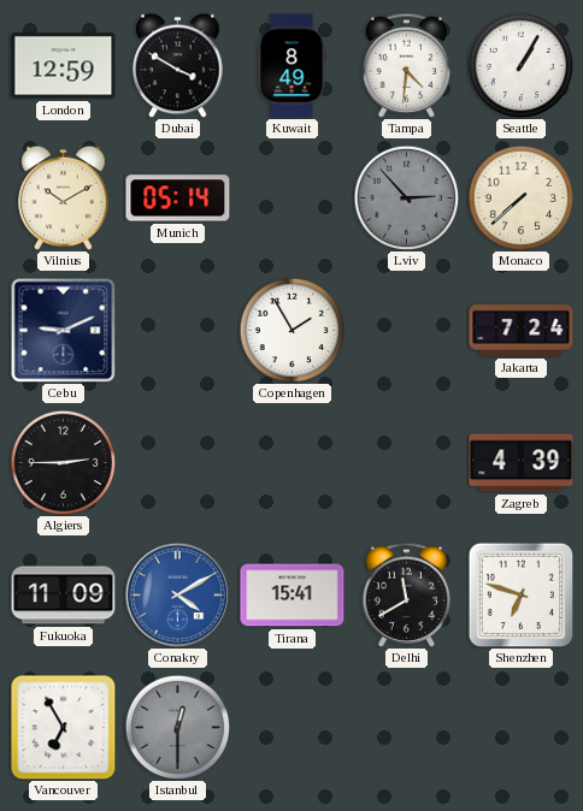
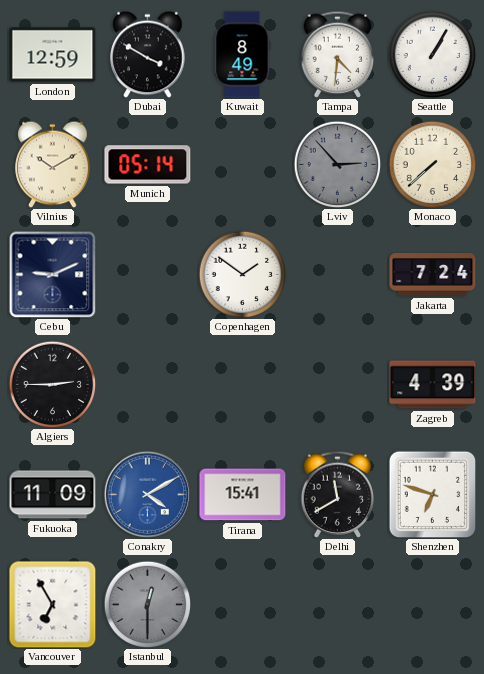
Copenhagen: 1:55 -> 1:51
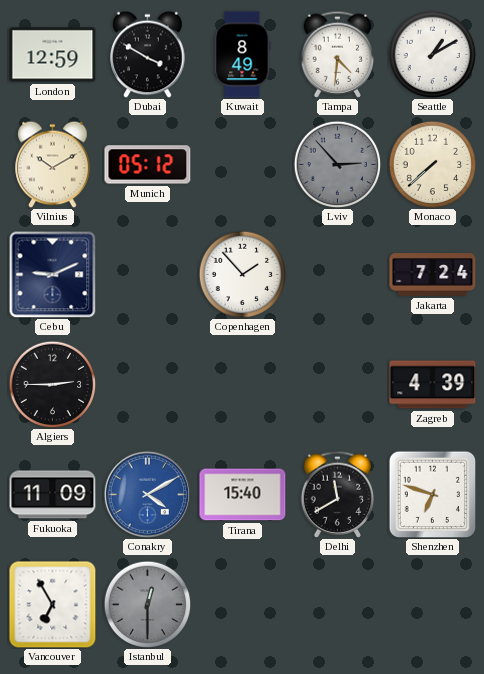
Seattle: 1:05 -> 1:10
Munich: 05:14 -> 05:12
Copenhagen: 1:51 -> 1:53
Tirana: 15:41 -> 15:40
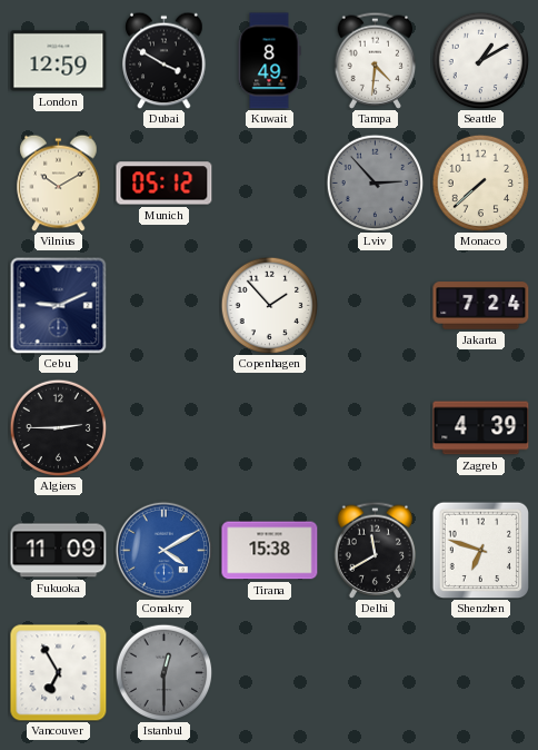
Tirana: 15:40 -> 15:38
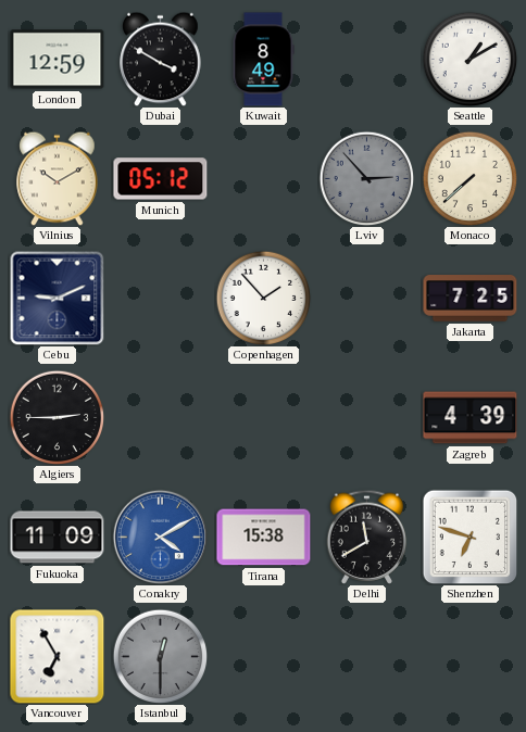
Tampa: 4:31 -> none
Jakarta: 7:24 -> 7:25
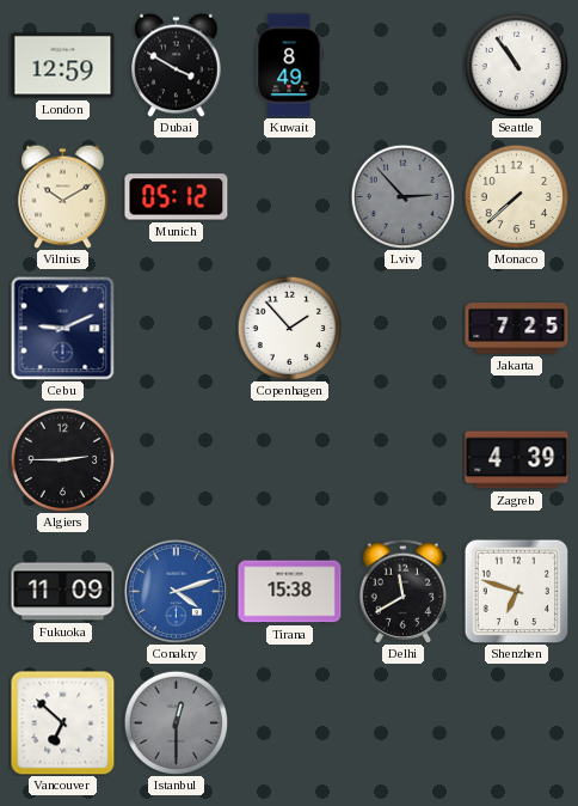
Seattle: 1:10 -> 10:54
Conakry: 4:10 -> 4:12
Vancouver: 6:55 -> 6:52
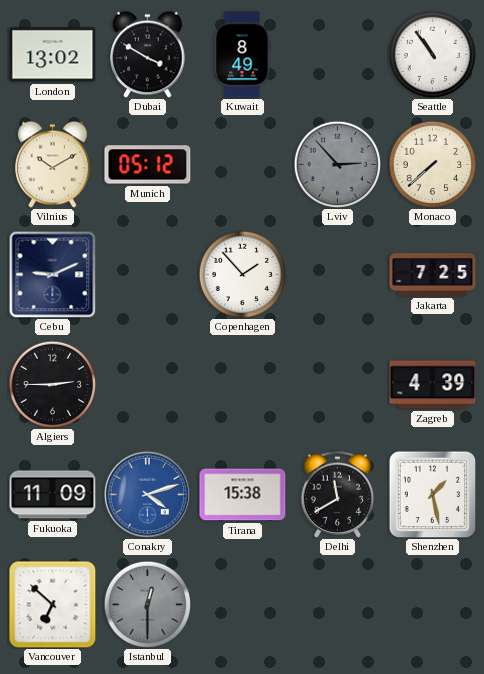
London: 12:59 -> 13:02
Shenzhen: 6:48 -> 1:28
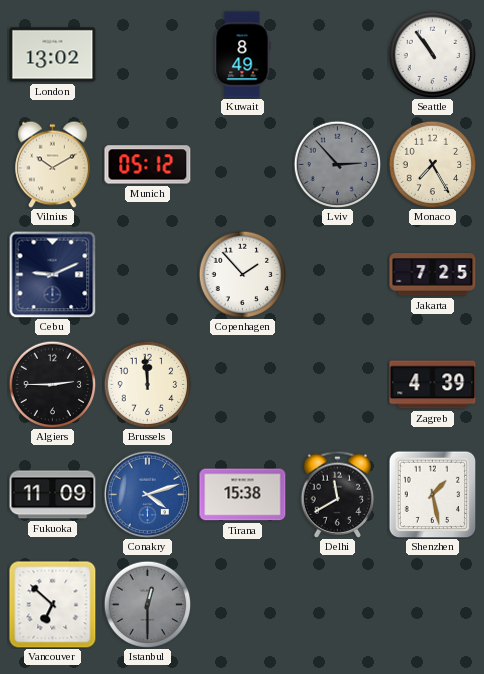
Dubai: 3:50 -> none
Monaco: 7:38 -> 7:25
Brussels: none -> 11:59
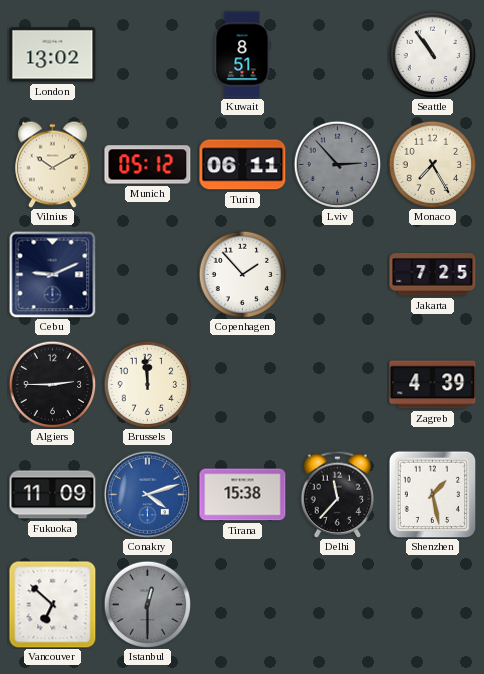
Kuwait: 8:49 -> 8:51
Turin: none -> 06:11
Delhi: 11:40 -> 11:37
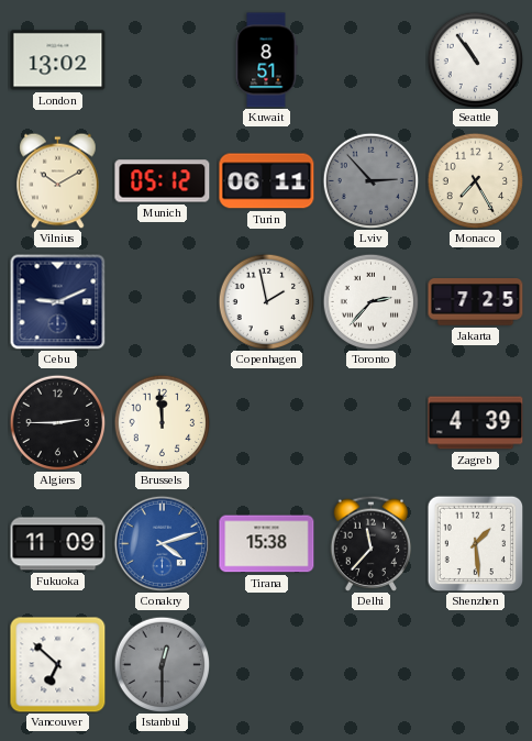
Copenhagen: 1:53 -> 1:58
Toronto: none -> 2:37
Shenzhen: 1:28 -> 1:29
